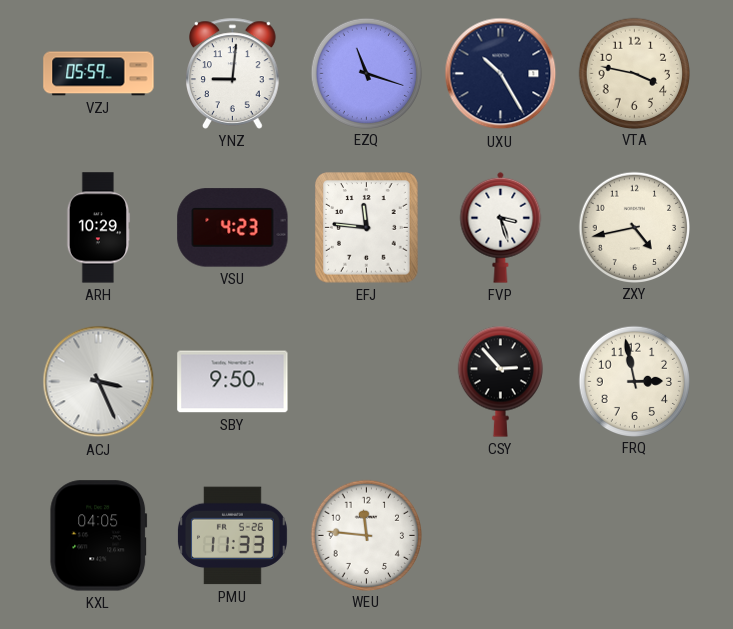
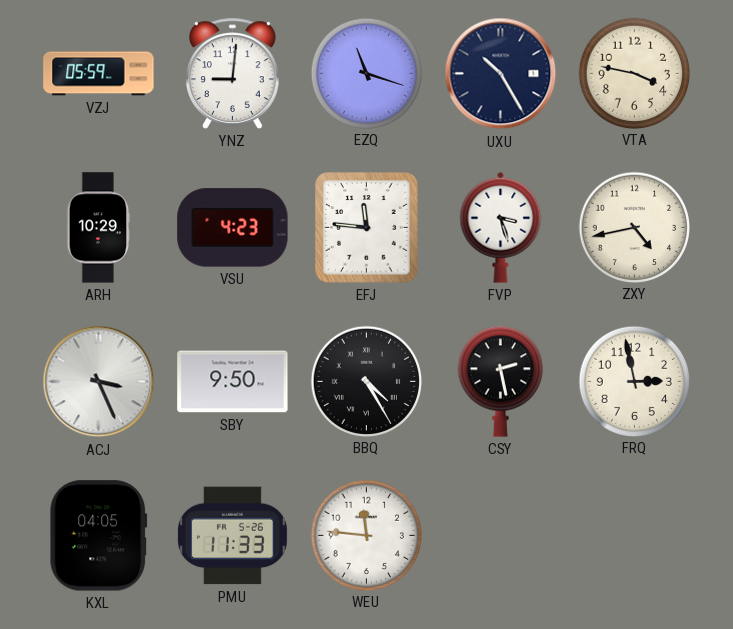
BBQ: none -> 4:25
CSY: 2:53 -> 2:28
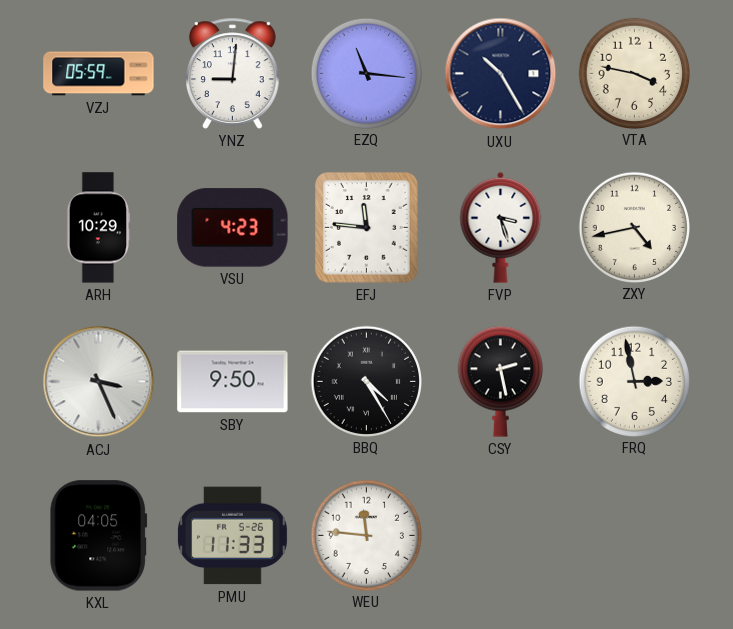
EZQ: 11:18 -> 11:16
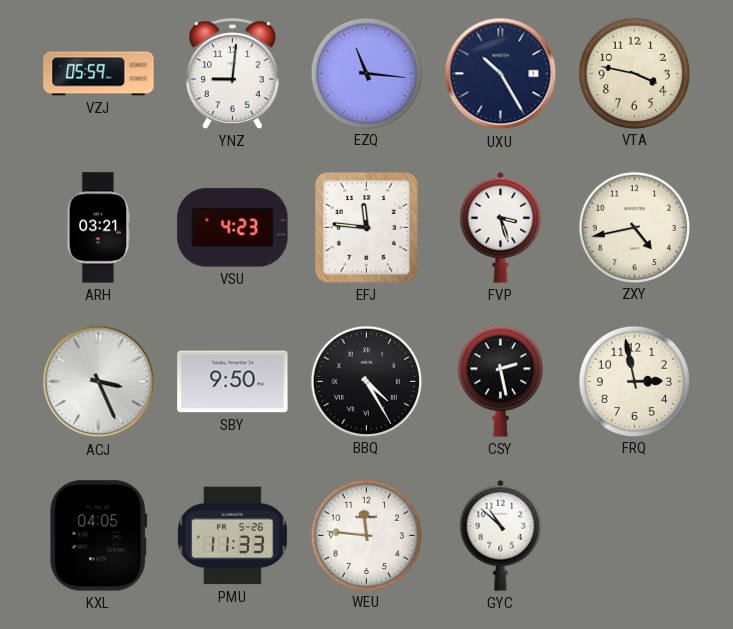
ARH: 10:29 -> 03:21
GYC: none -> 10:52
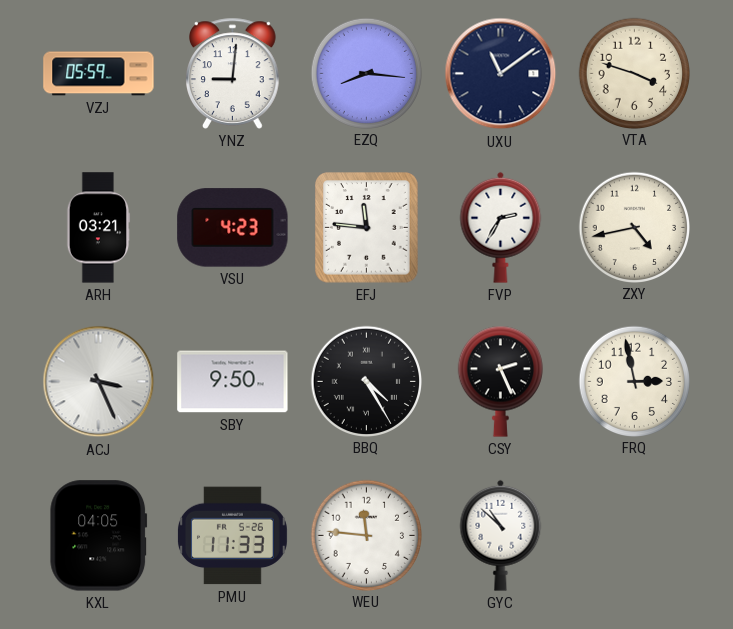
EZQ: 11:16 -> 8:16
UXU: 10:25 -> 11:09
VTA: 3:47 -> 3:48
FVP: 3:27 -> 2:35
CSY: 2:28 -> 2:26
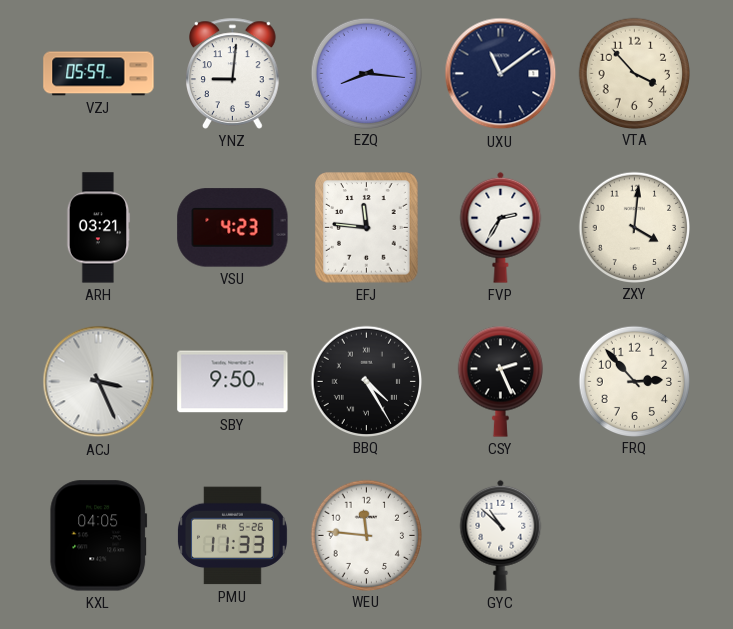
VTA: 3:48 -> 3:53
ZXY: 4:43 -> 4:01
FRQ: 2:58 -> 2:53
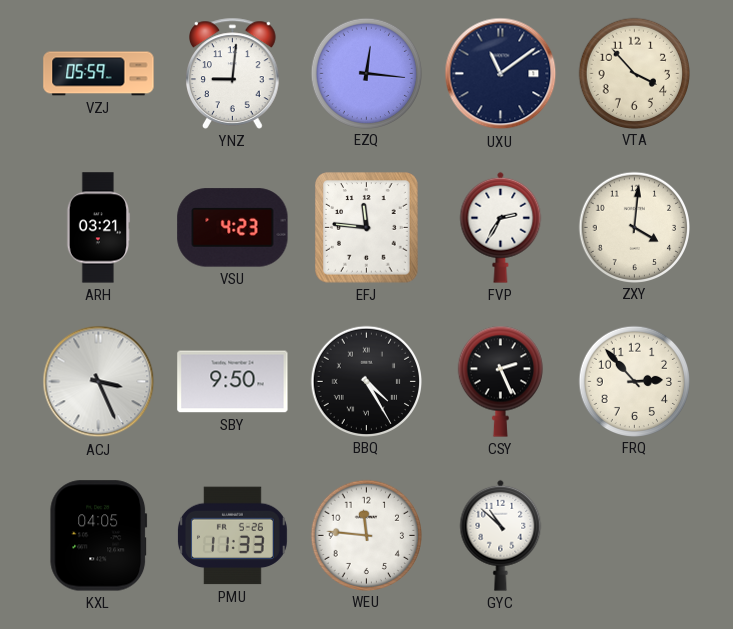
EZQ: 8:16 -> 12:16
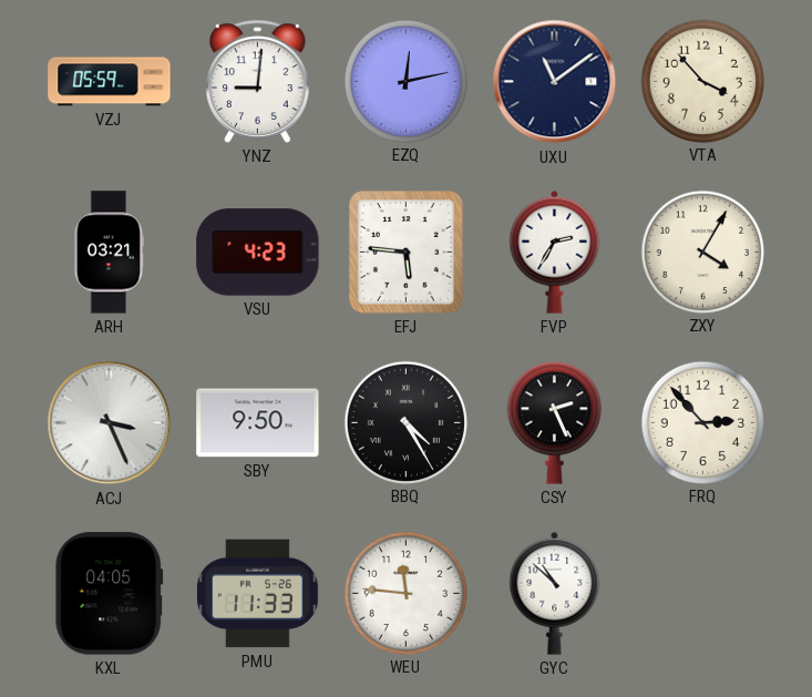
EZQ: 12:16 -> 12:13
EFJ: 11:46 -> 5:46
ZXY: 4:01 -> 4:05
